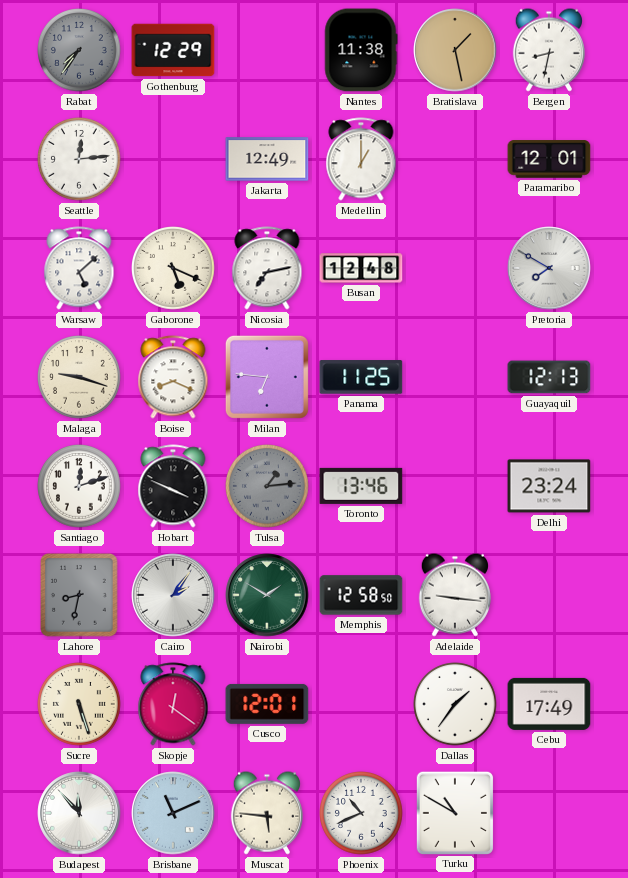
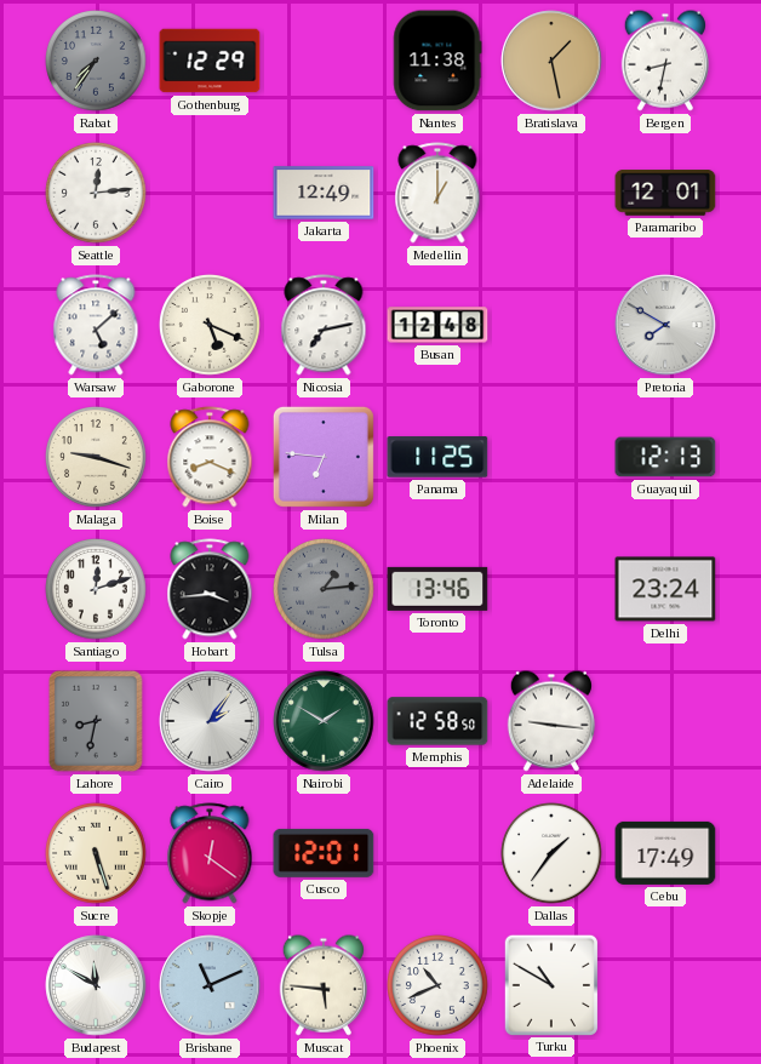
Hobart: 3:49 -> 3:44
Budapest: 11:53 -> 11:50
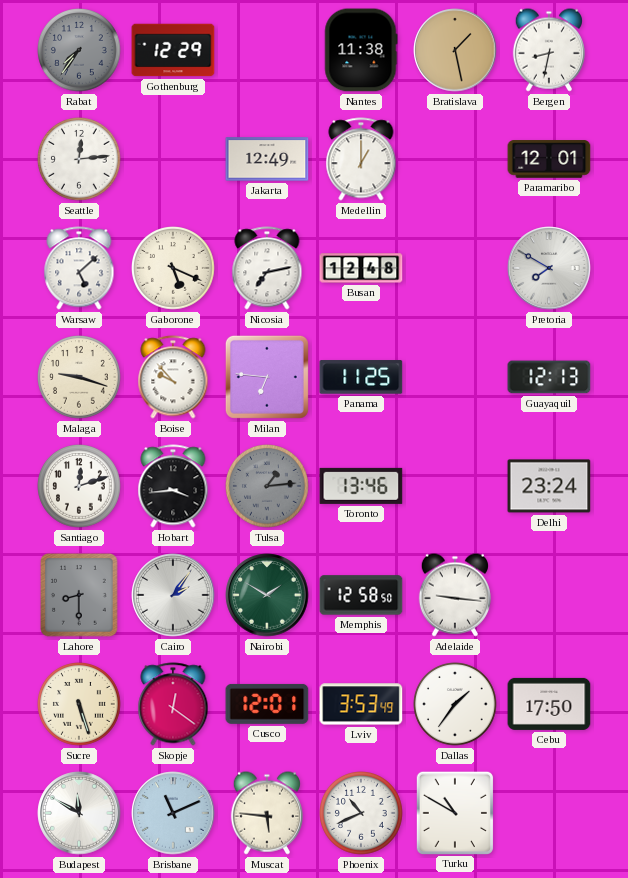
Boise: 8:19 -> 9:53
Lahore: 8:32 -> 8:30
Lviv: none -> 3:53
Cebu: 17:49 -> 17:50
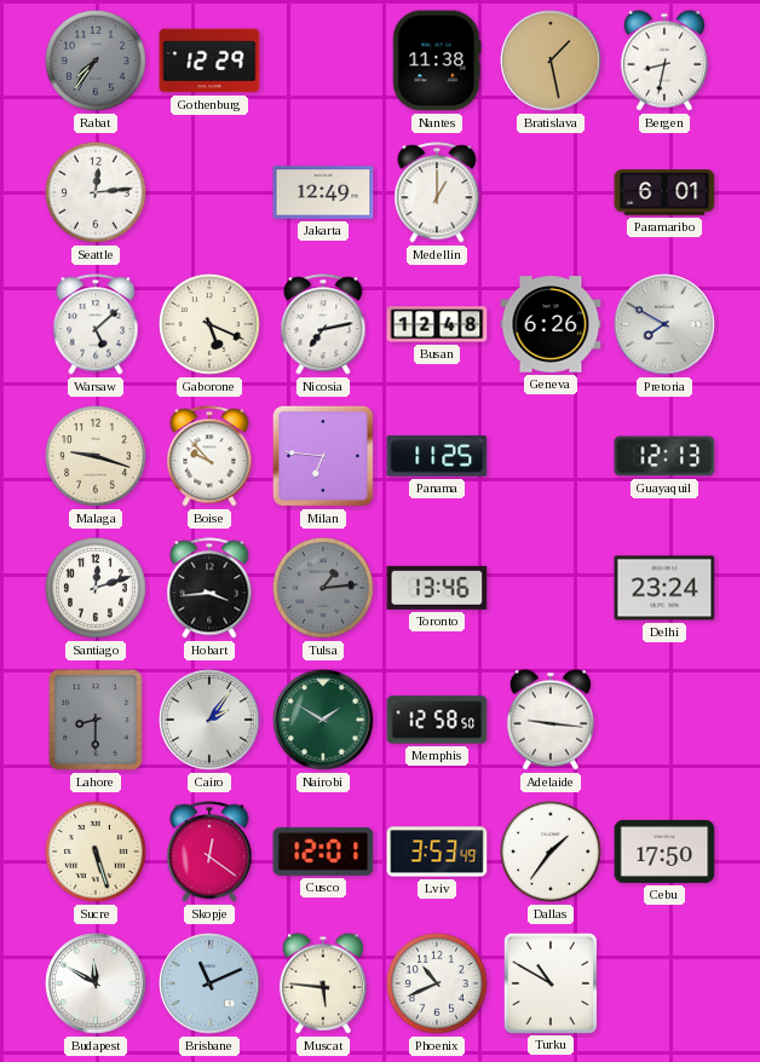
Paramaribo: 12:01 -> 6:01
Geneva: none -> 6:26
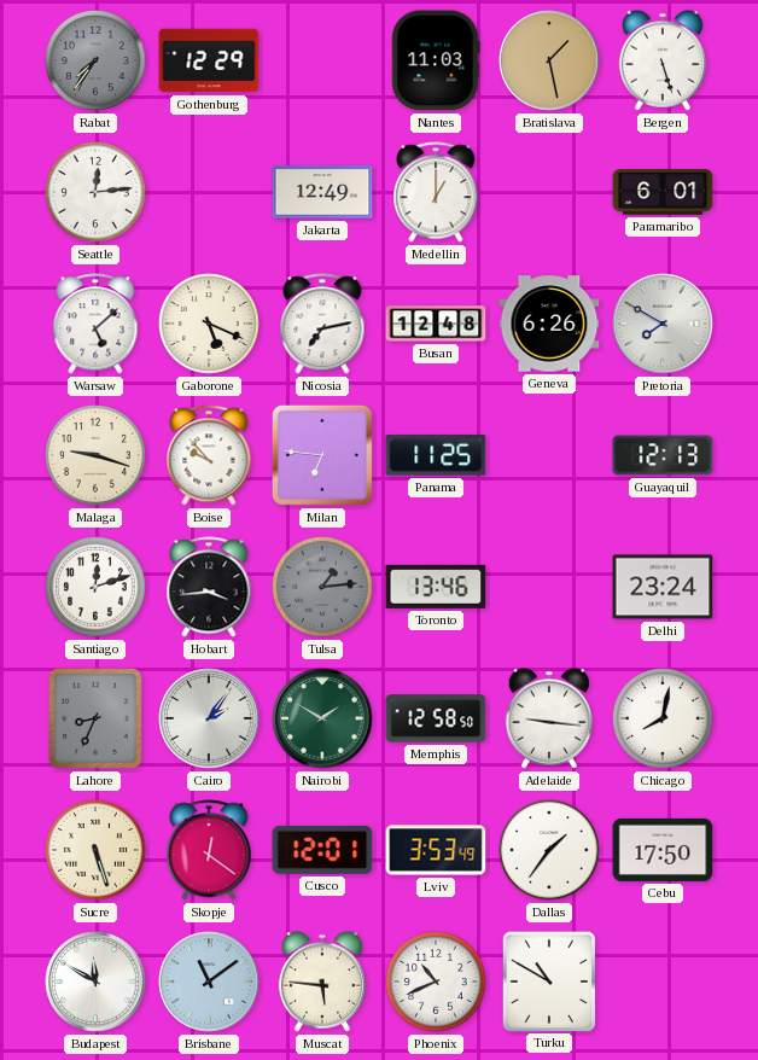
Nantes: 11:38 -> 11:03
Bergen: 8:32 -> 5:27
Lahore: 8:30 -> 8:34
Chicago: none -> 8:02
Brisbane: 11:11 -> 11:09
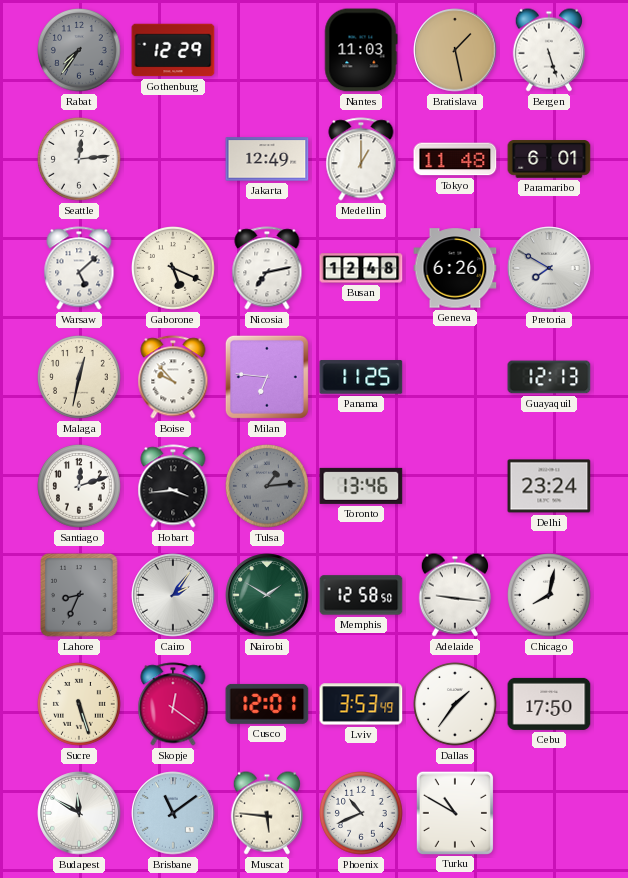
Tokyo: none -> 11:48
Malaga: 9:18 -> 12:32
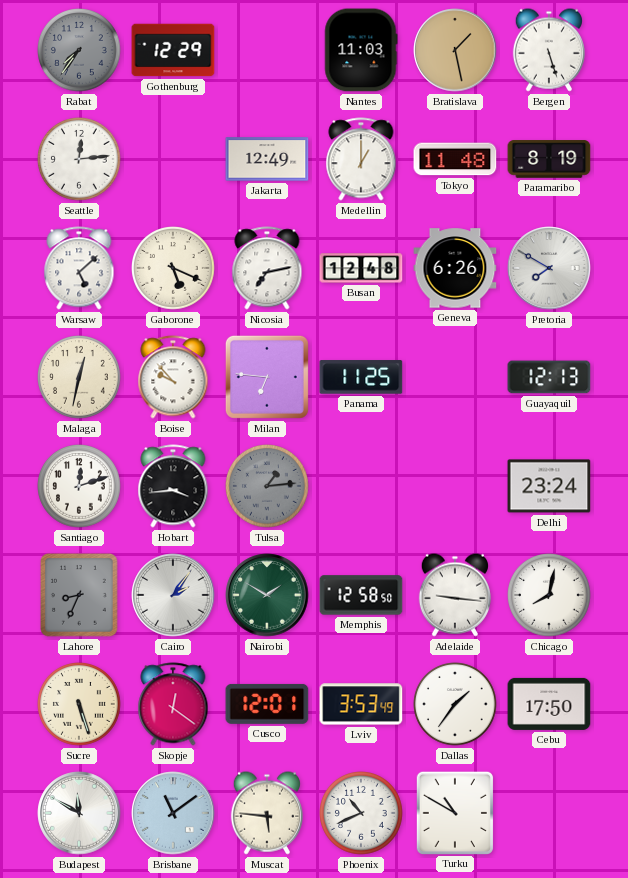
Paramaribo: 6:01 -> 8:19
Toronto: 13:46 -> none
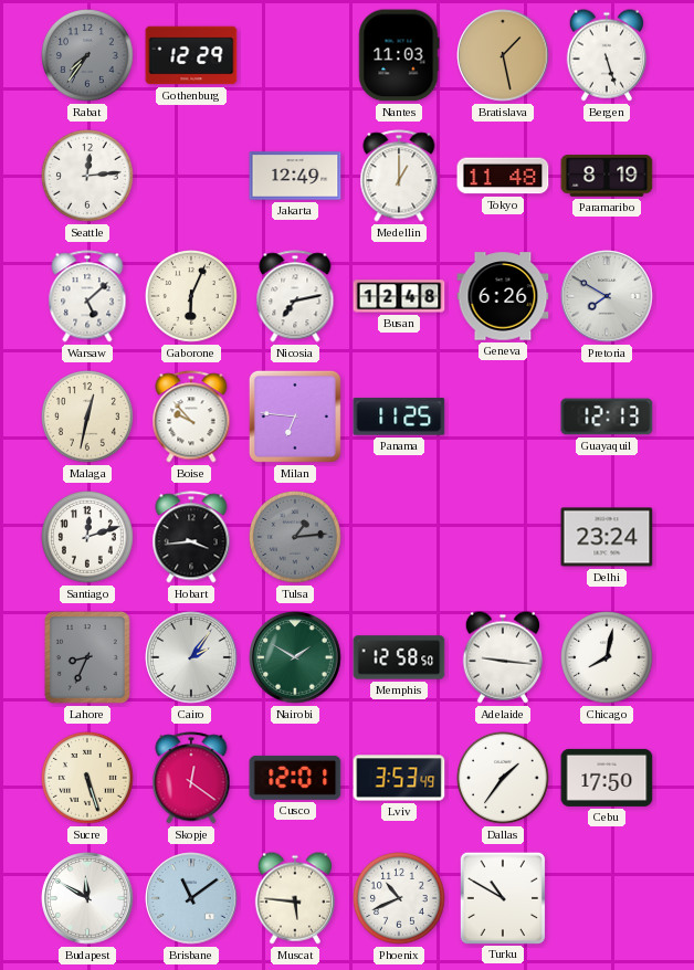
Gaborone: 5:19 -> 6:04
